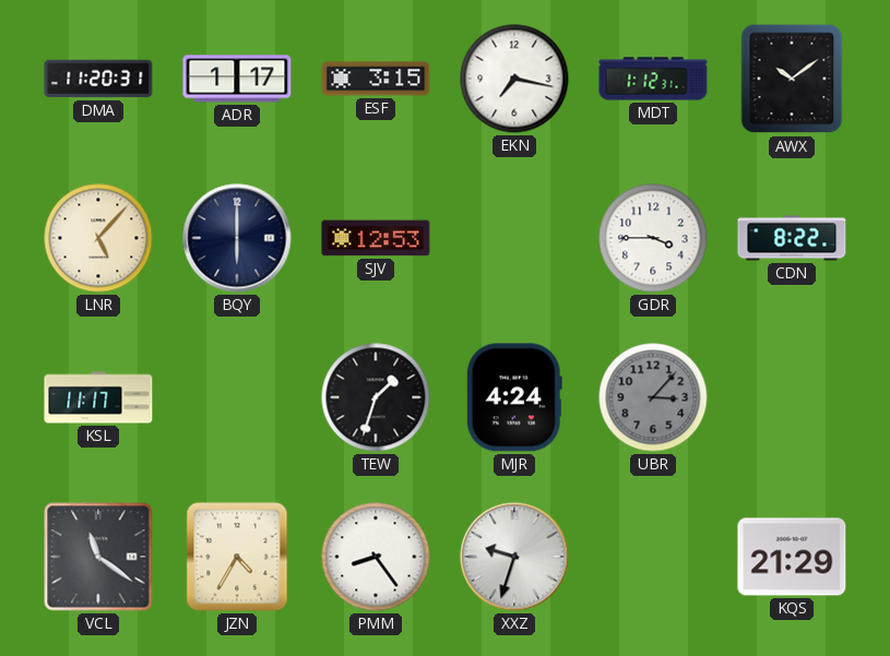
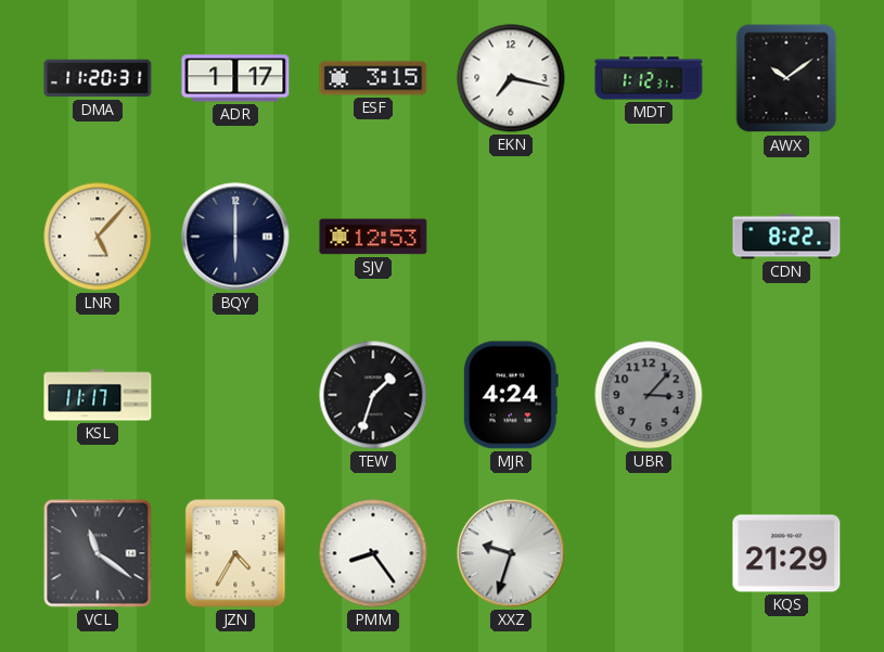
GDR: 3:45 -> none
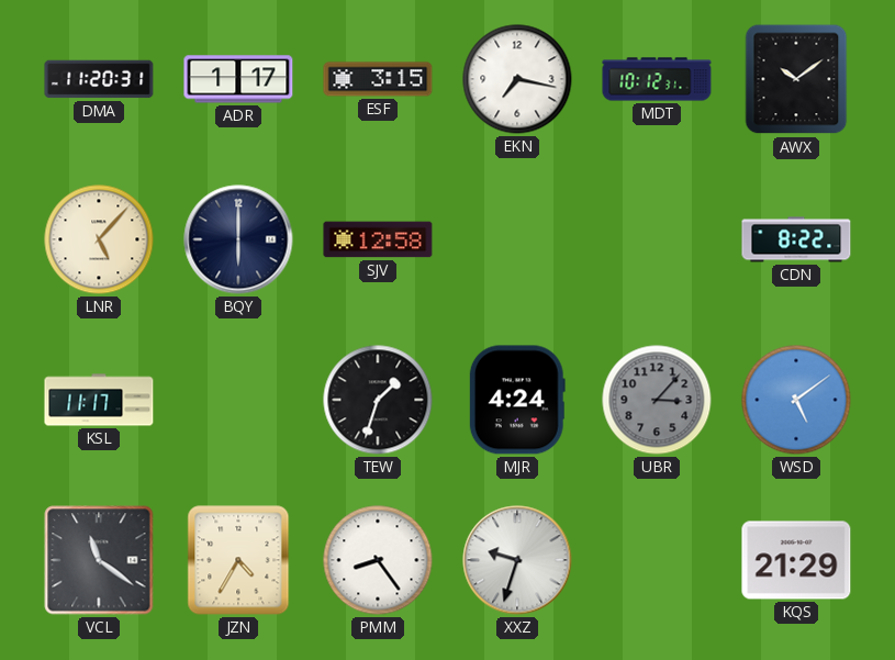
MDT: 1:12 -> 10:12
SJV: 12:53 -> 12:58
WSD: none -> 5:09
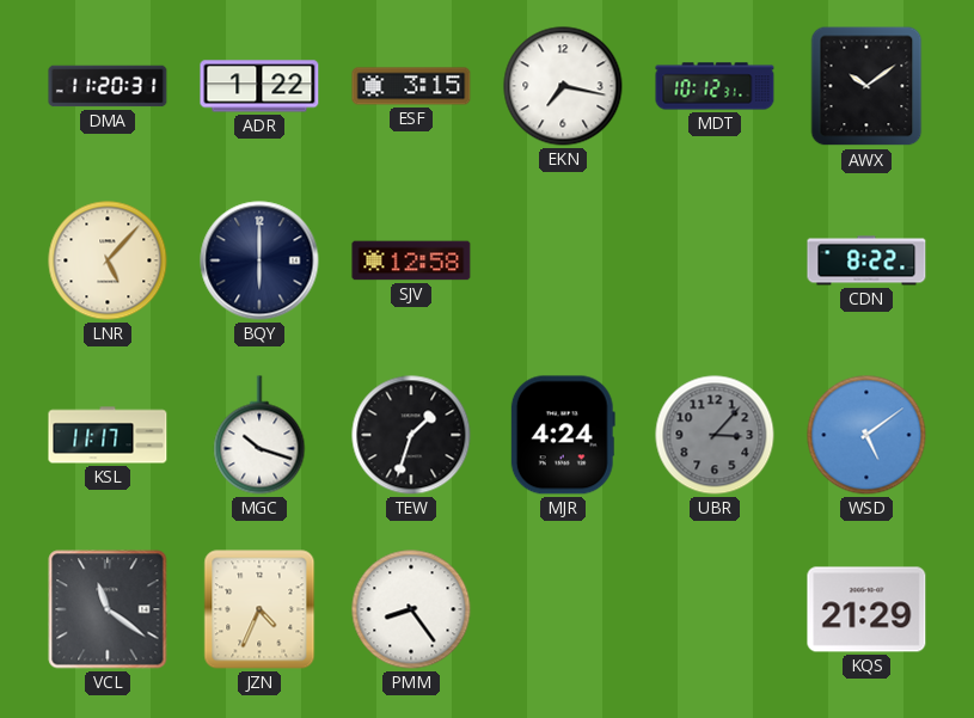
ADR: 1:17 -> 1:22
MGC: none -> 10:18
JZN: 4:35 -> 4:34
XXZ: 9:33 -> none
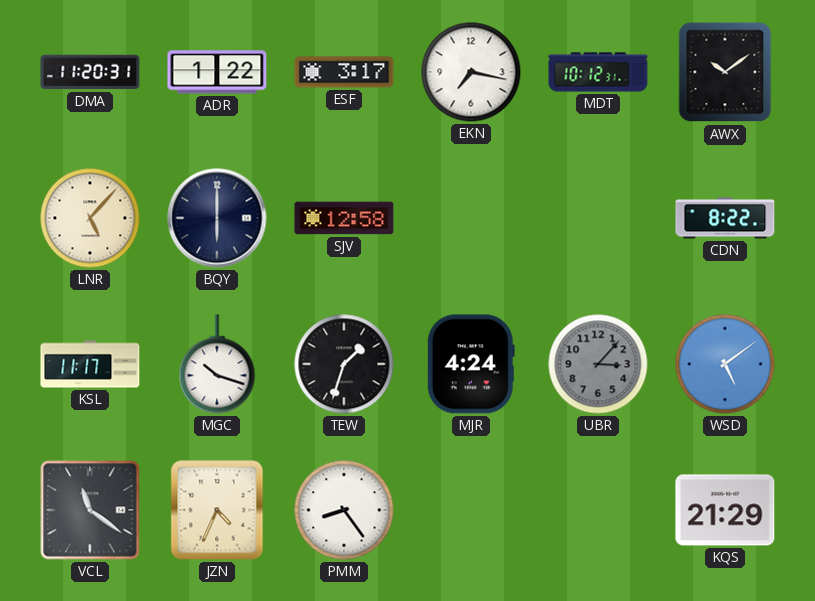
ESF: 3:15 -> 3:17
